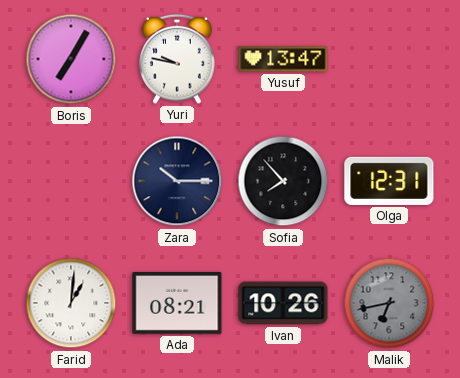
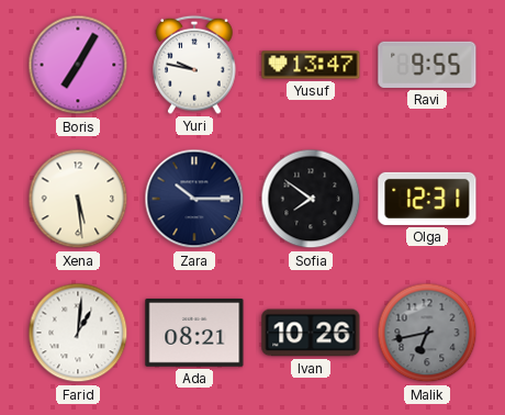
Ravi: none -> 9:55
Xena: none -> 5:29
Sofia: 7:53 -> 7:51
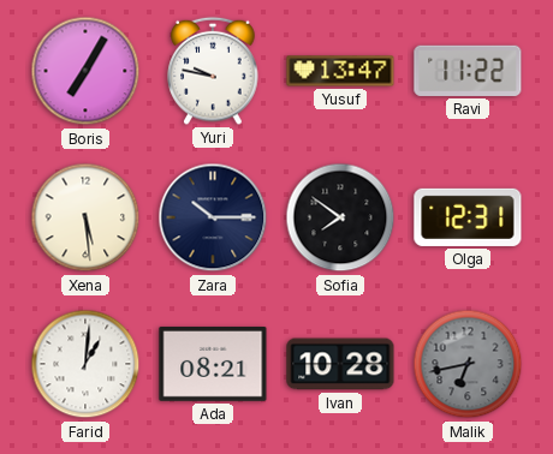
Ravi: 9:55 -> 11:22
Ivan: 10:26 -> 10:28
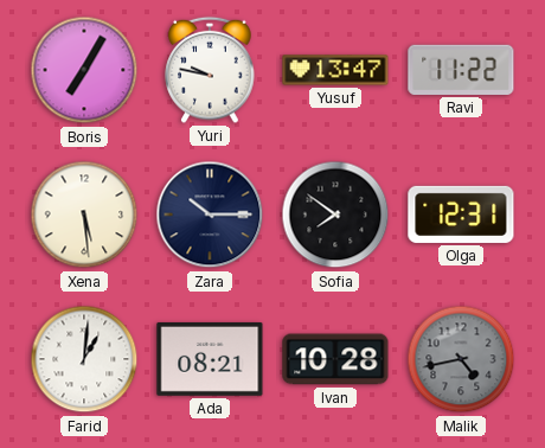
Malik: 6:43 -> 4:43
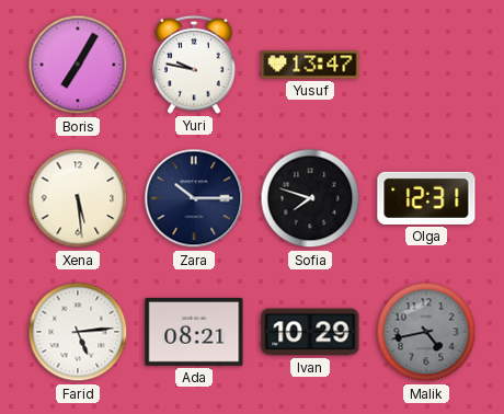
Ravi: 11:22 -> none
Sofia: 7:51 -> 7:48
Farid: 1:01 -> 5:14
Ivan: 10:28 -> 10:29
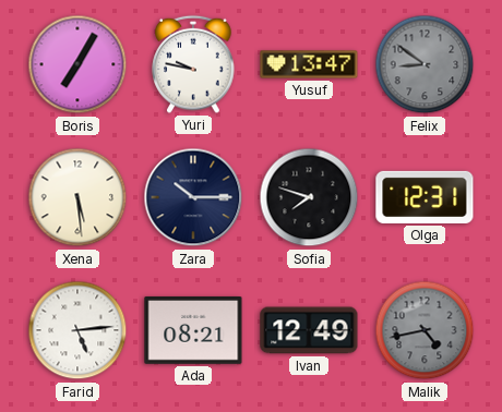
Felix: none -> 8:51
Ivan: 10:29 -> 12:49
